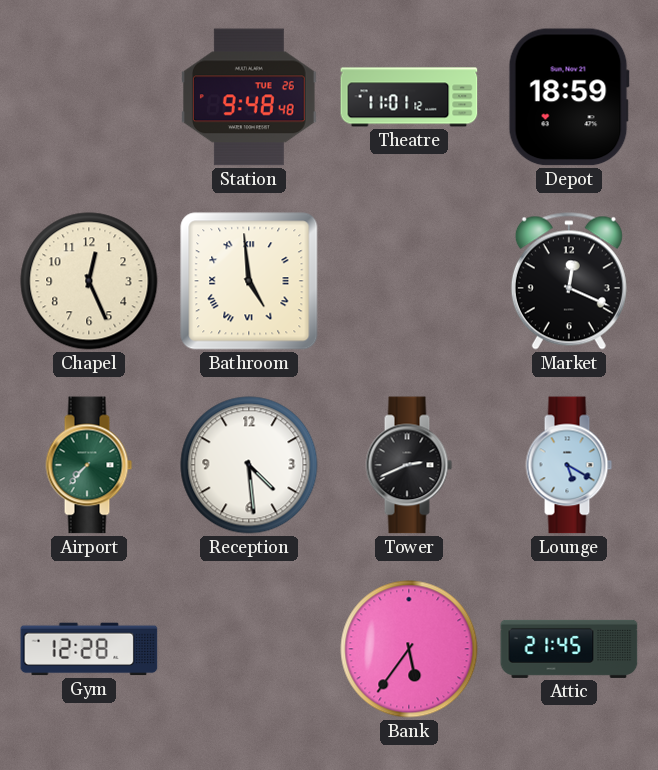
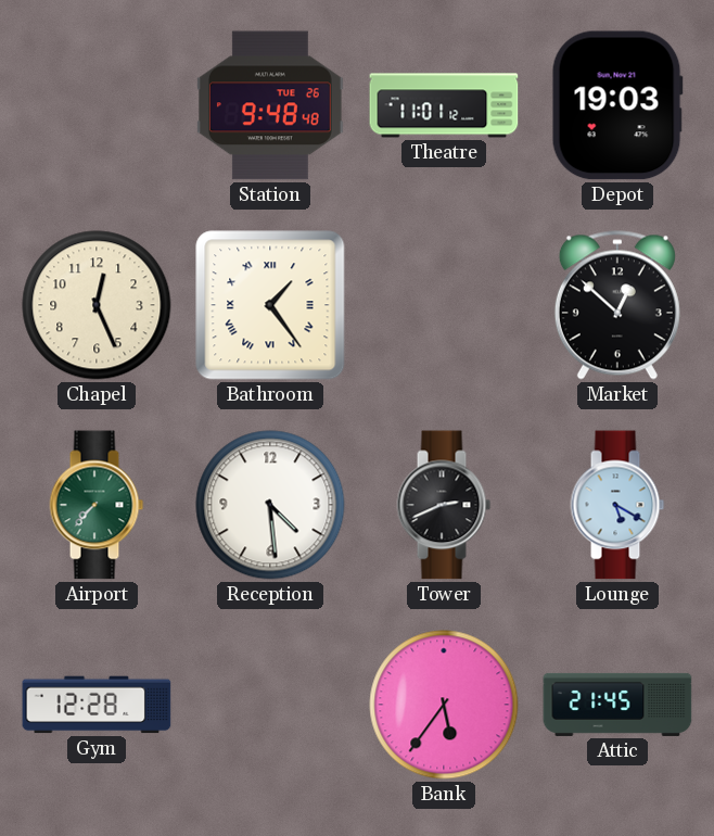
Depot: 18:59 -> 19:03
Bathroom: 4:59 -> 1:24
Market: 12:19 -> 12:52
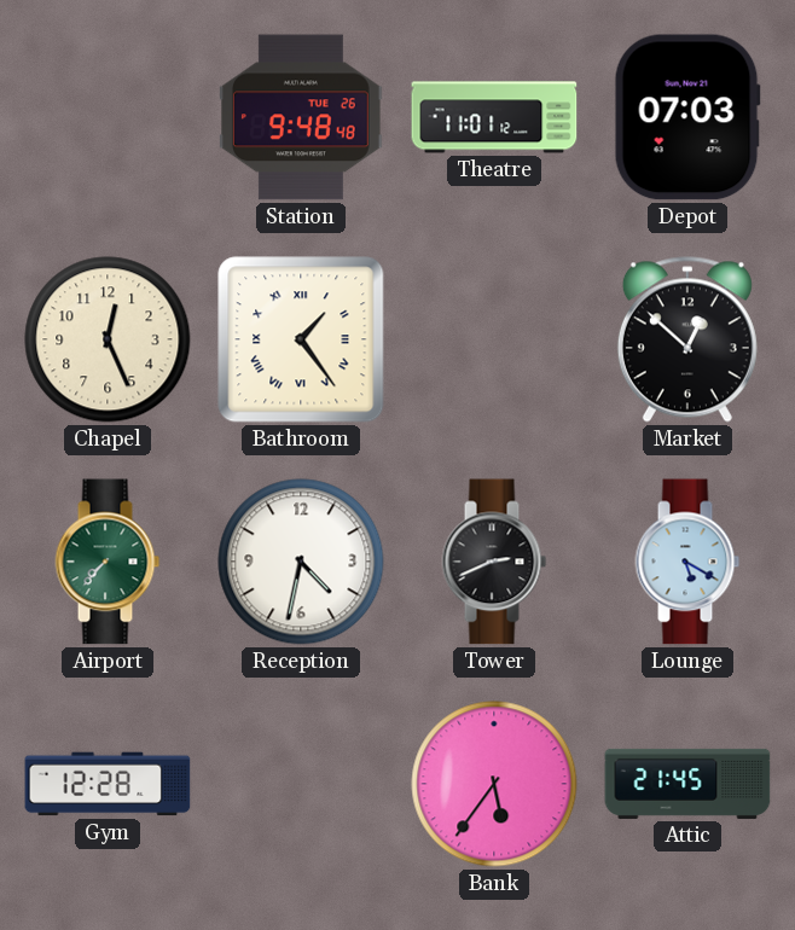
Depot: 19:03 -> 07:03
Reception: 4:29 -> 4:32
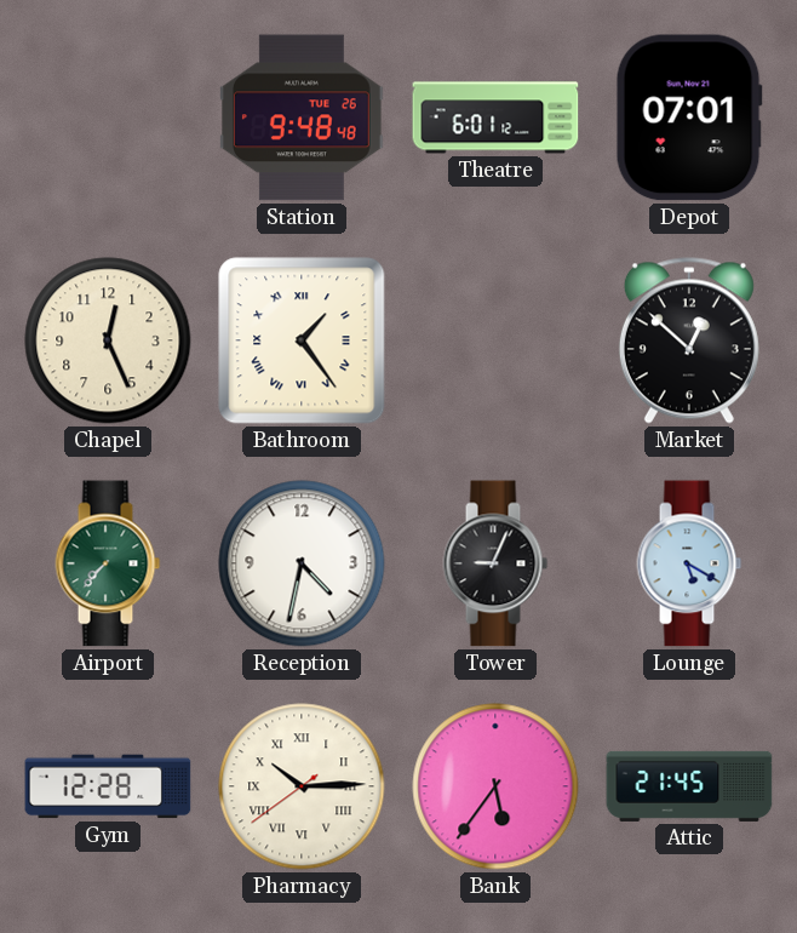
Theatre: 11:01 -> 6:01
Depot: 07:03 -> 07:01
Tower: 2:41 -> 9:04
Pharmacy: none -> 10:14
